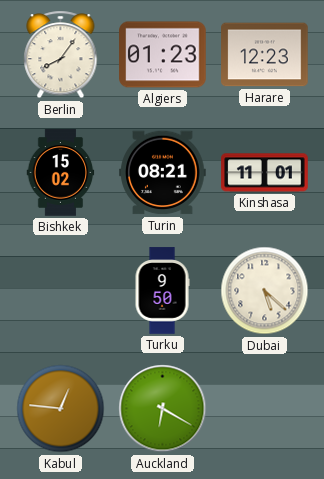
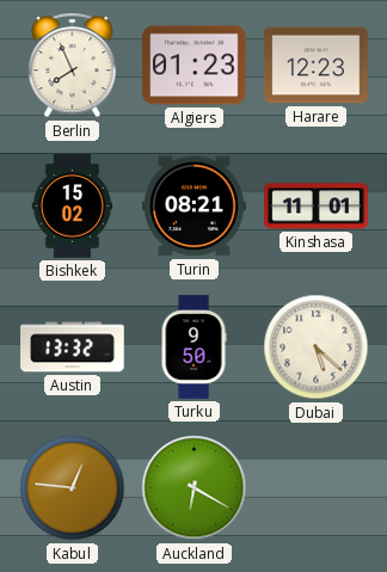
Berlin: 8:06 -> 7:56
Austin: none -> 13:32
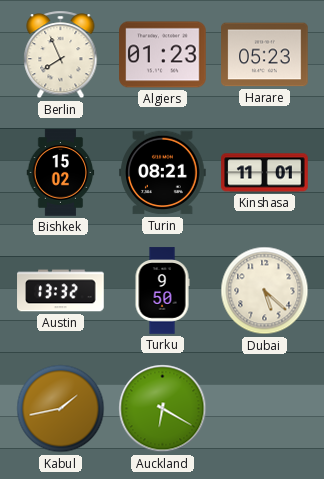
Harare: 12:23 -> 05:23
Kabul: 12:46 -> 1:43
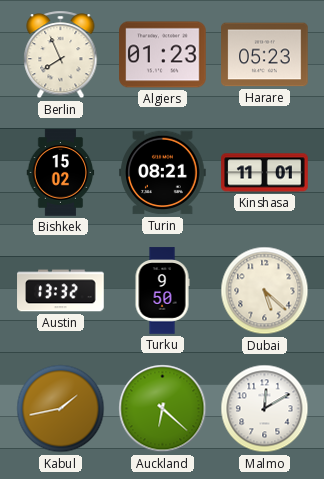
Auckland: 6:20 -> 6:22
Malmo: none -> 12:10
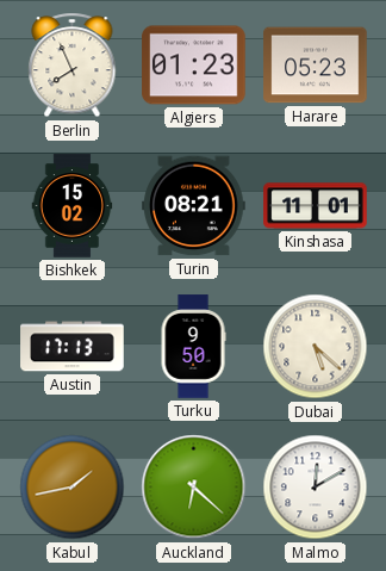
Austin: 13:32 -> 17:13
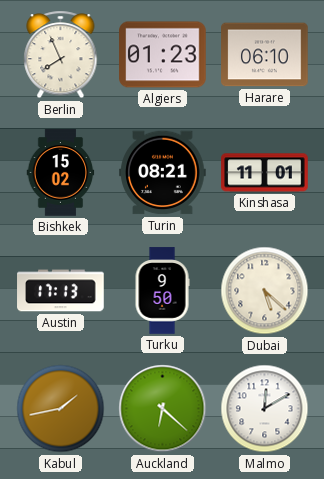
Harare: 05:23 -> 06:10
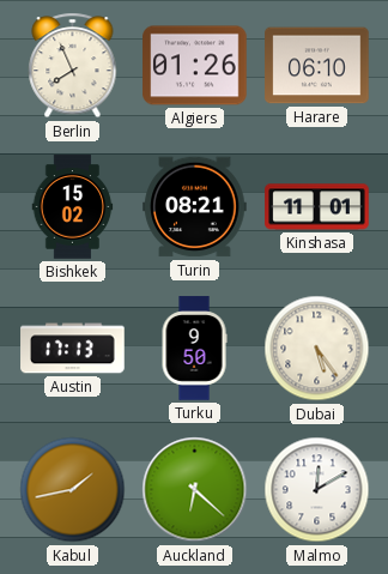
Algiers: 01:23 -> 01:26
Dubai: 5:22 -> 5:24
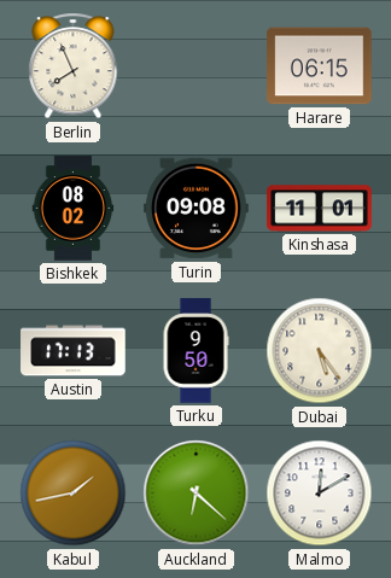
Algiers: 01:26 -> none
Harare: 06:10 -> 06:15
Bishkek: 15:02 -> 08:02
Turin: 08:21 -> 09:08
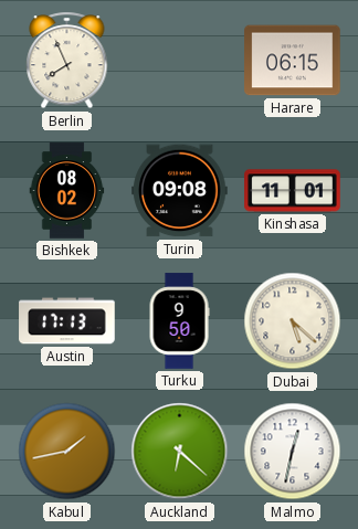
Dubai: 5:24 -> 5:22
Malmo: 12:10 -> 12:32
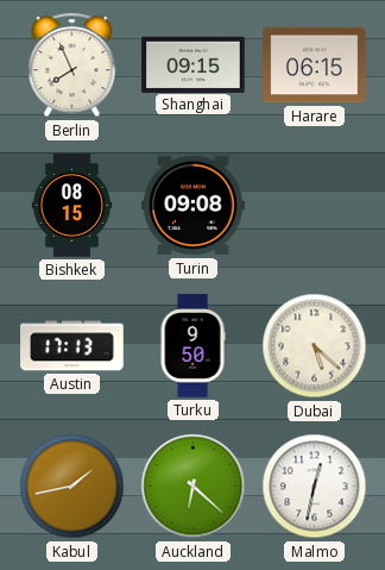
Shanghai: none -> 09:15
Bishkek: 08:02 -> 08:15
Kinshasa: 11:01 -> none
